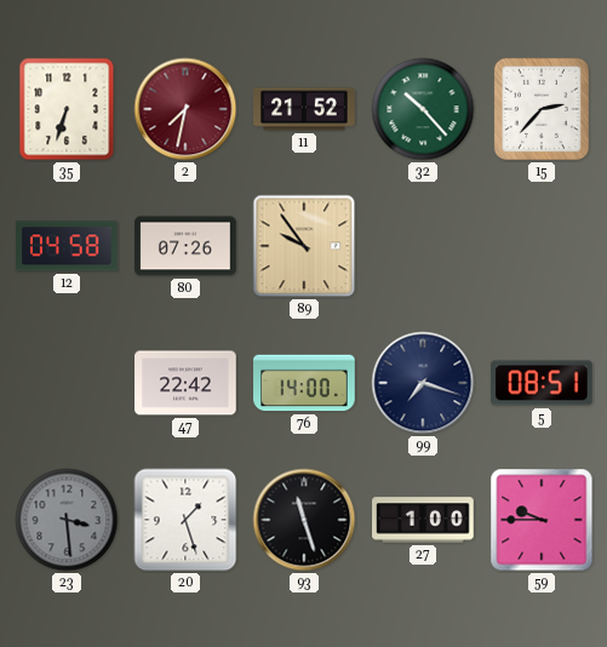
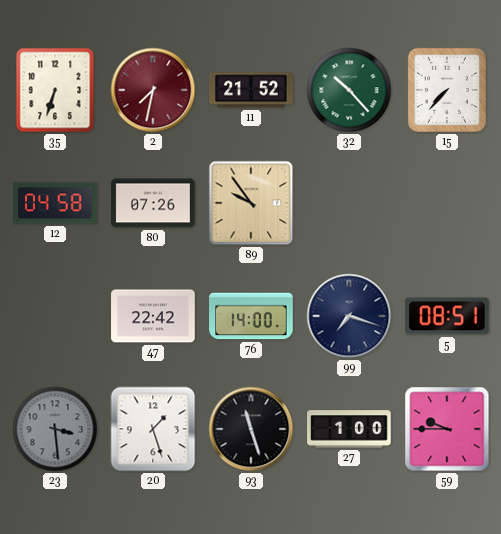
15: 2:37 -> 7:37
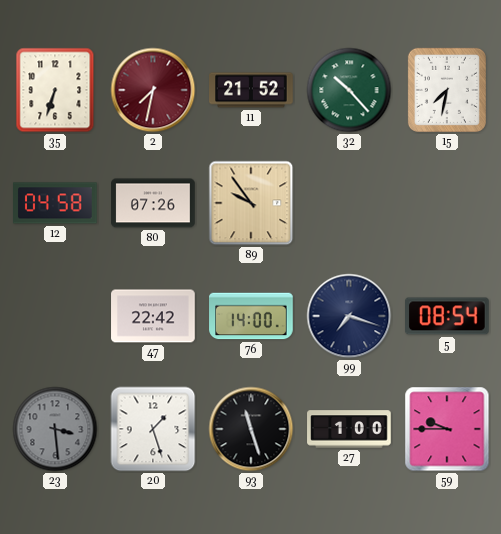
15: 7:37 -> 7:32
5: 08:51 -> 08:54
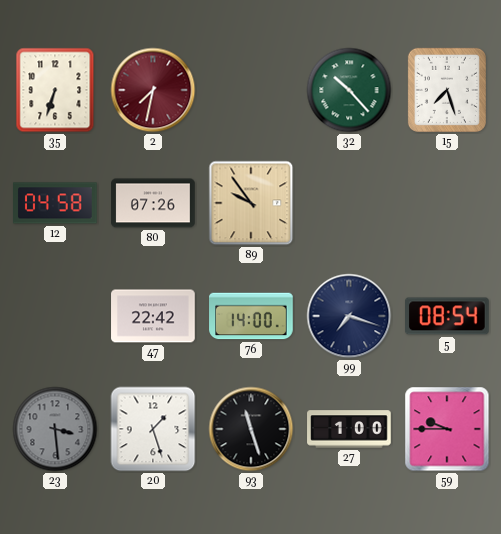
11: 21:52 -> none
15: 7:32 -> 7:27
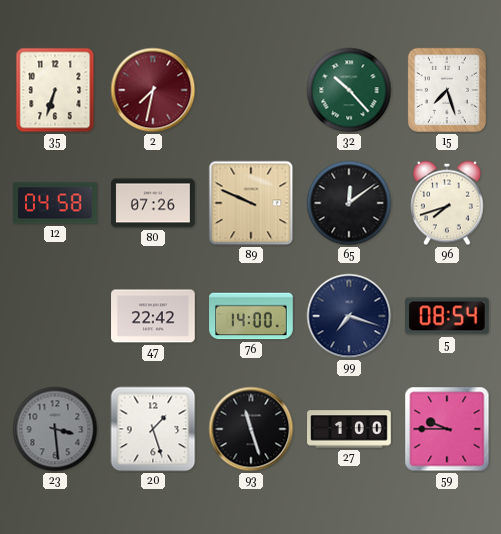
89: 9:54 -> 9:49
65: none -> 12:09
96: none -> 7:42
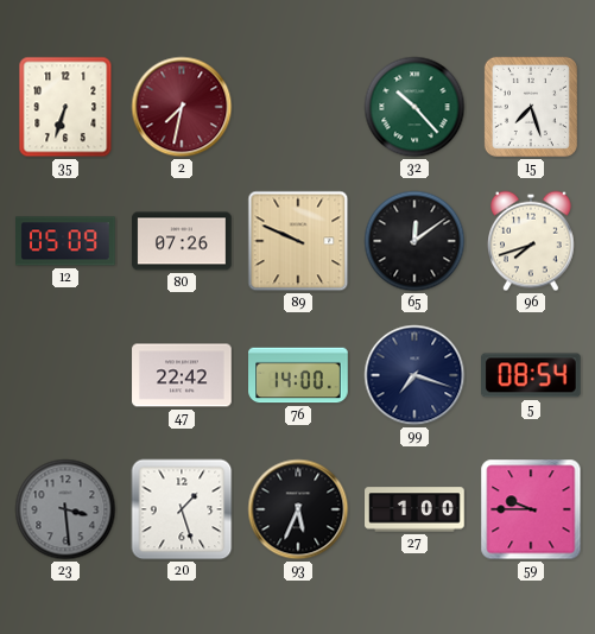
12: 04:58 -> 05:09
93: 11:27 -> 5:34
